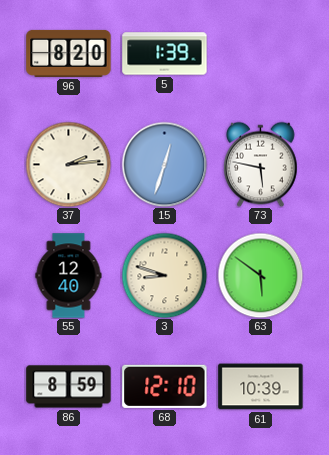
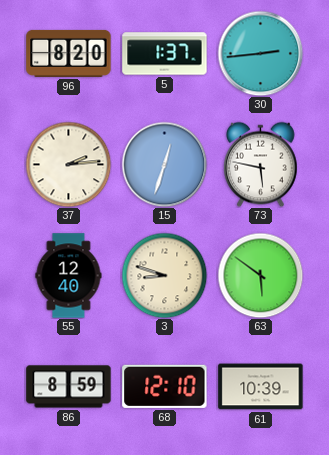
5: 1:39 -> 1:37
30: none -> 2:44
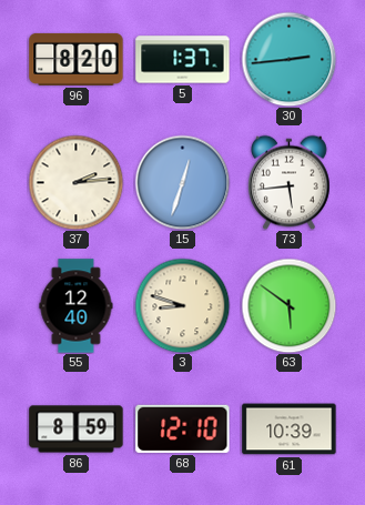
73: 5:47 -> 5:44
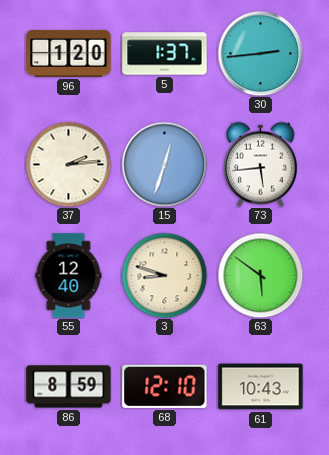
96: 8:20 -> 1:20
61: 10:39 -> 10:43
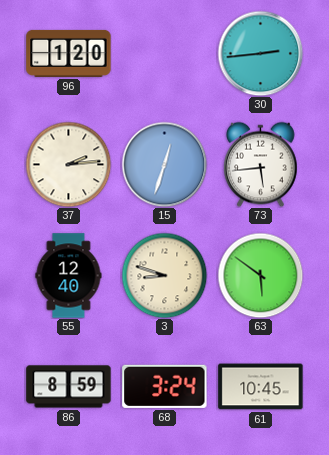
5: 1:37 -> none
68: 12:10 -> 3:24
61: 10:43 -> 10:45
